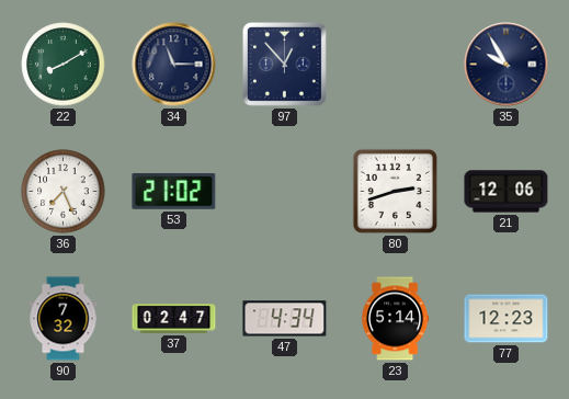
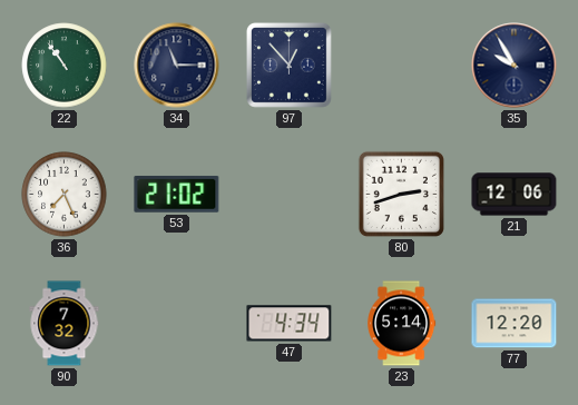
22: 8:10 -> 10:54
37: 02:47 -> none
77: 12:23 -> 12:20
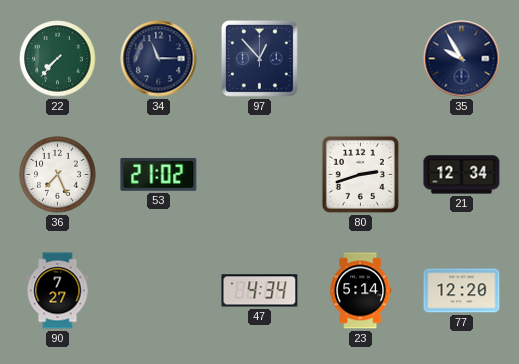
22: 10:54 -> 7:37
21: 12:06 -> 12:34
90: 7:32 -> 7:27
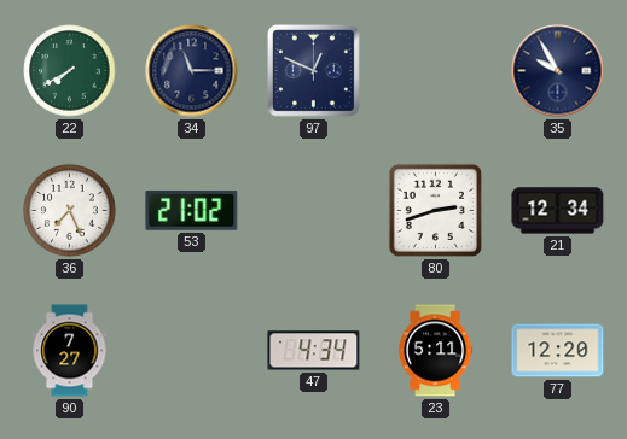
22: 7:37 -> 7:40
97: 12:53 -> 12:49
23: 5:14 -> 5:11
